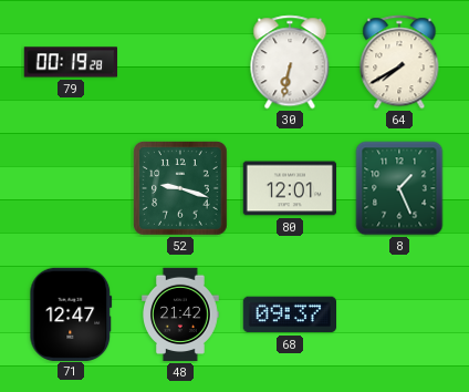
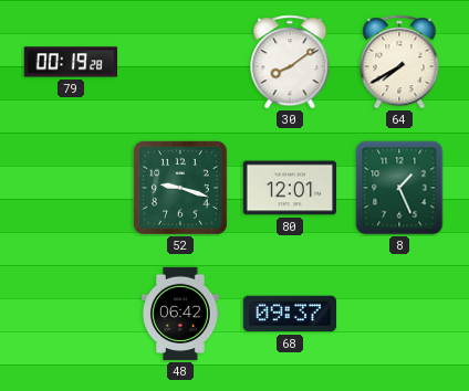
30: 6:32 -> 8:09
71: 12:47 -> none
48: 21:42 -> 06:42
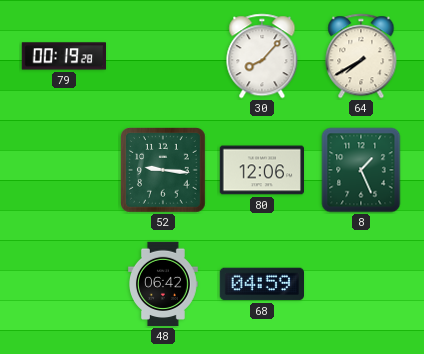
30: 8:09 -> 8:07
52: 9:18 -> 9:16
80: 12:01 -> 12:06
68: 09:37 -> 04:59
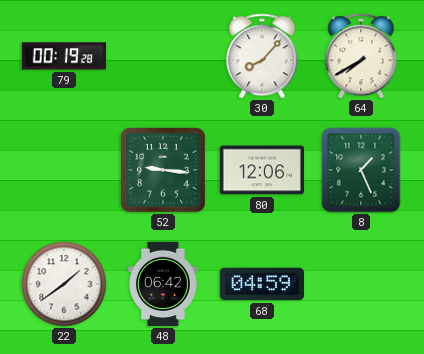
22: none -> 1:39
